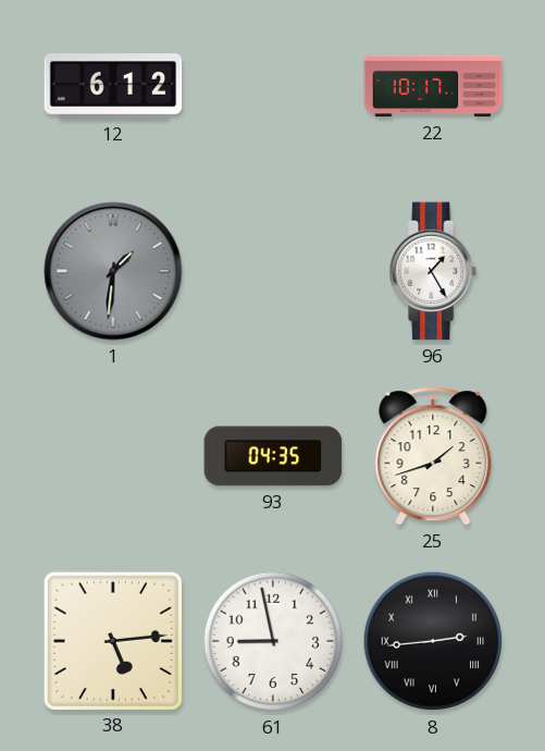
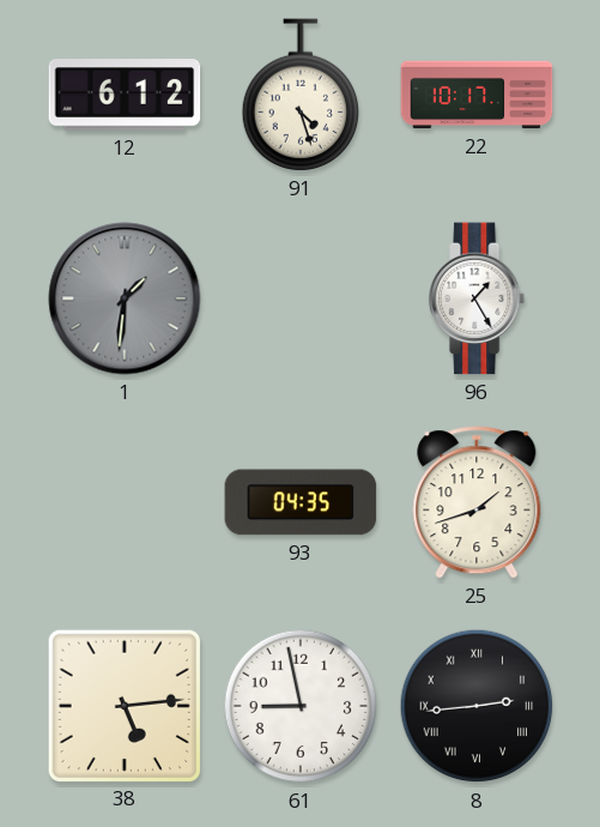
91: none -> 4:27
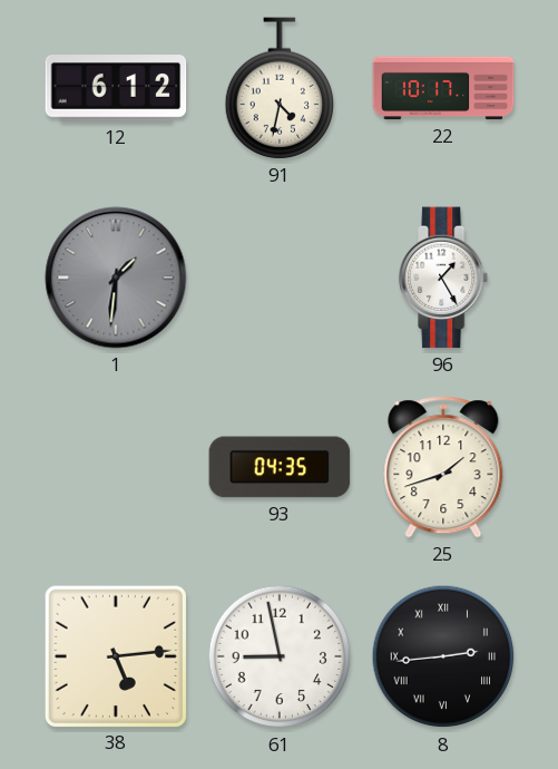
91: 4:27 -> 4:32
